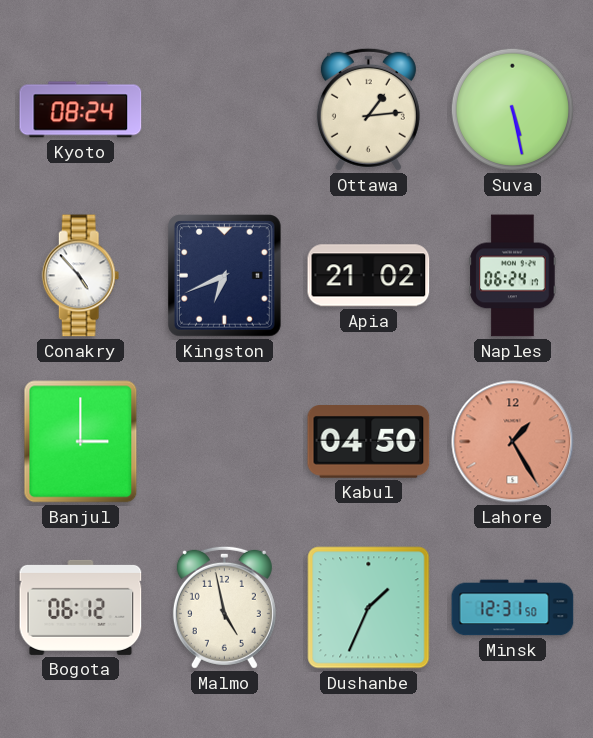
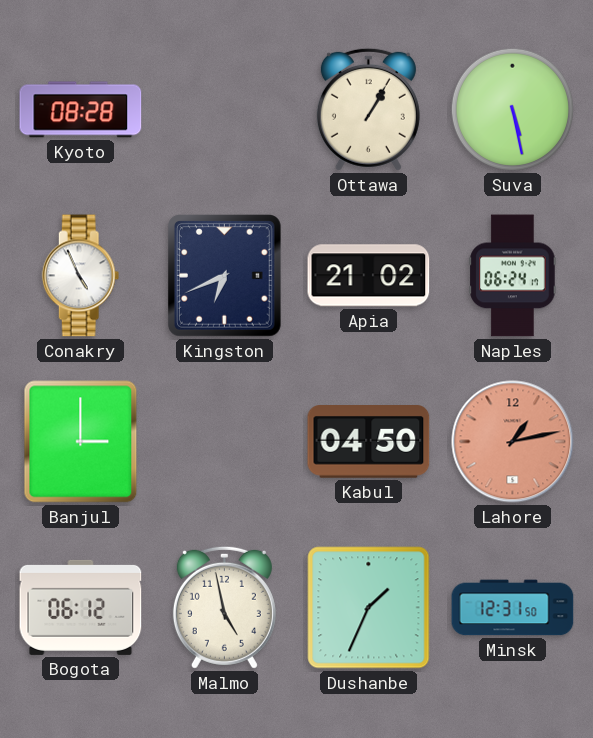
Kyoto: 08:24 -> 08:28
Ottawa: 1:14 -> 1:05
Conakry: 4:53 -> 4:56
Lahore: 1:25 -> 1:13
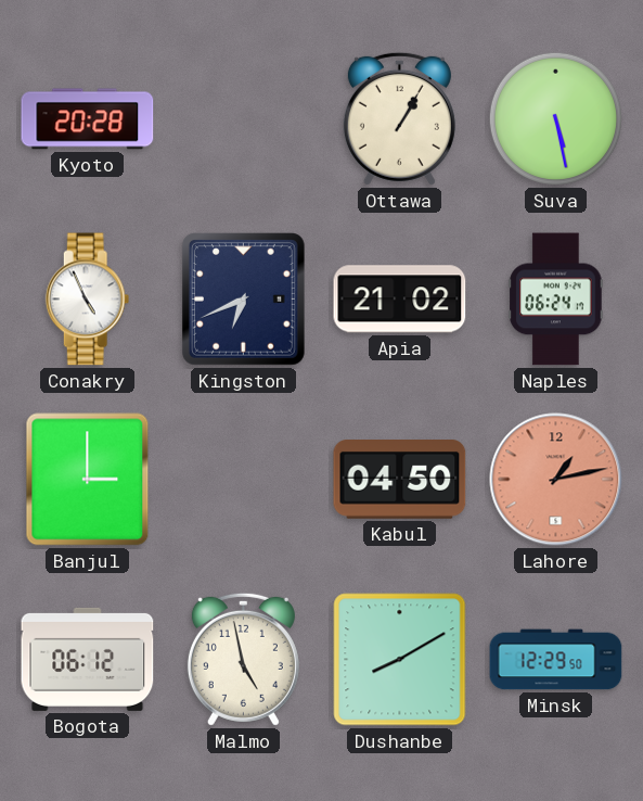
Kyoto: 08:28 -> 20:28
Dushanbe: 1:34 -> 8:10
Minsk: 12:31 -> 12:29
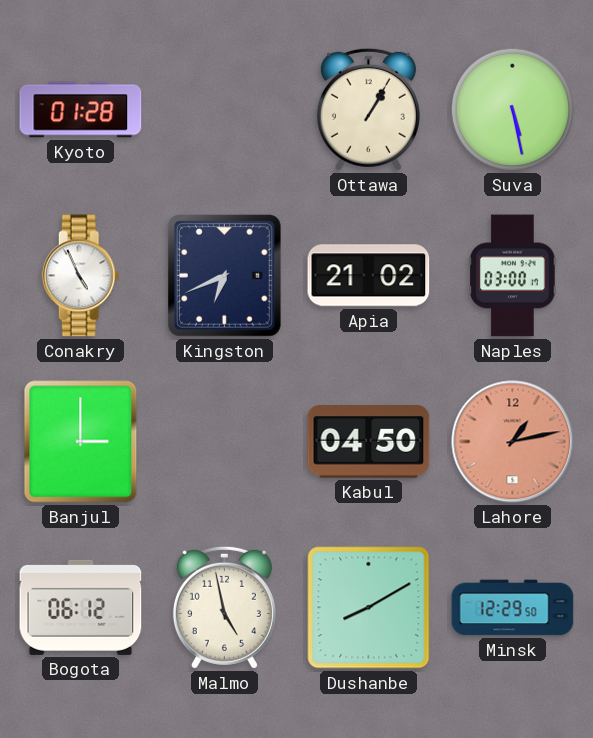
Kyoto: 20:28 -> 01:28
Naples: 06:24 -> 03:00
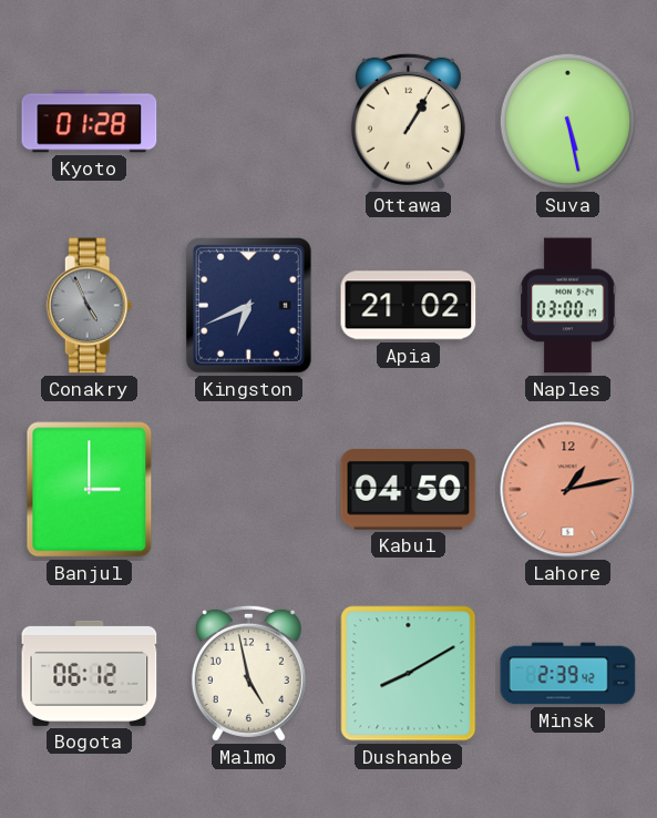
Conakry dial: white -> grey
Minsk: 12:29 -> 2:39
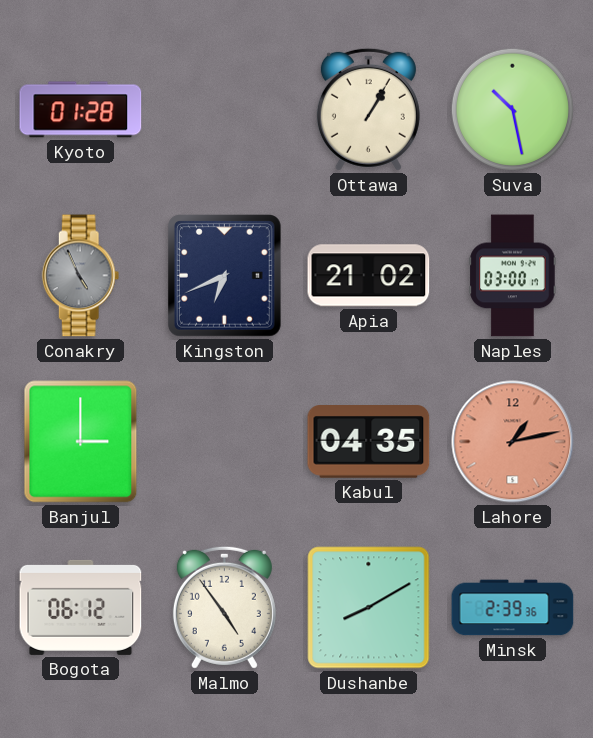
Suva: 5:28 -> 10:28
Kabul: 04:50 -> 04:35
Malmo: 4:58 -> 4:54
Minsk: 2:39:42 -> 2:39:36
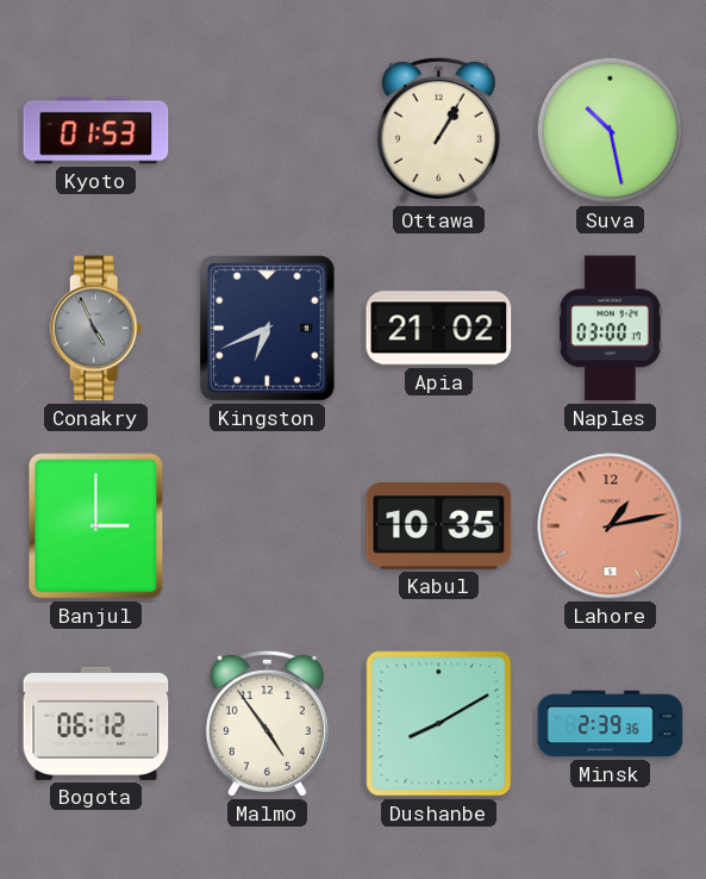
Kyoto: 01:28 -> 01:53
Kabul: 04:35 -> 10:35
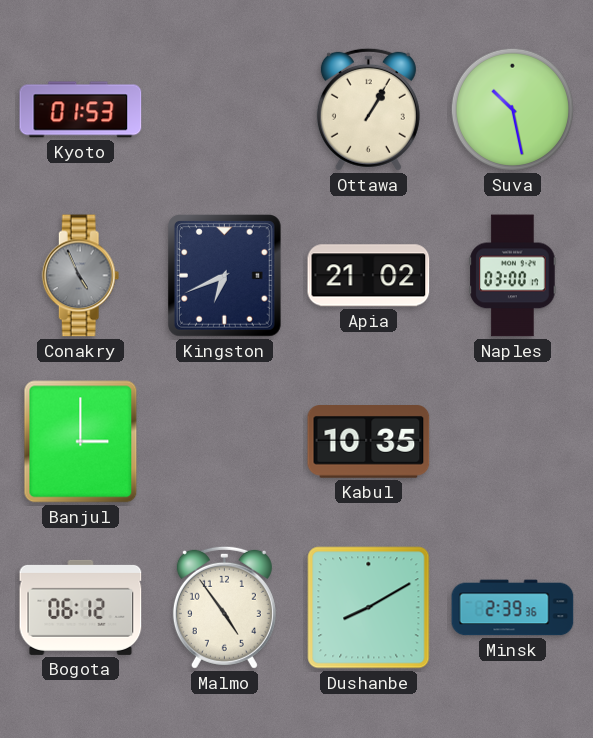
Lahore: 1:13 -> none
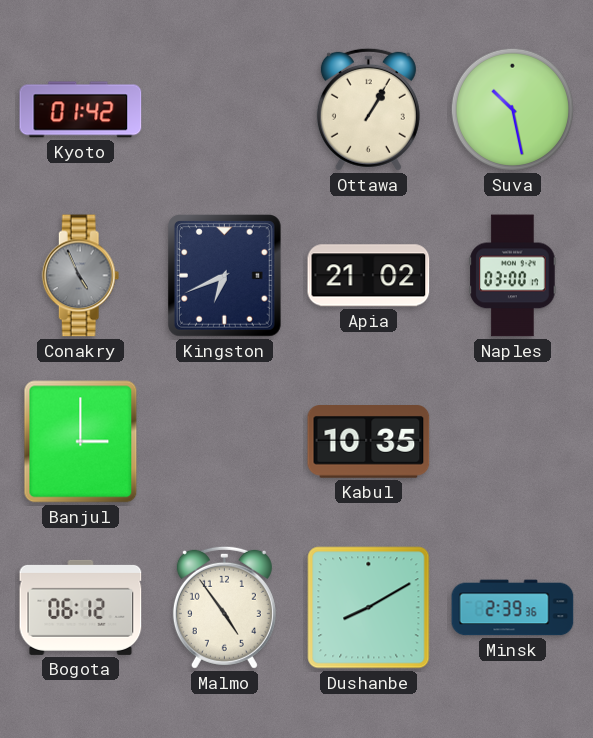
Kyoto: 01:53 -> 01:42
